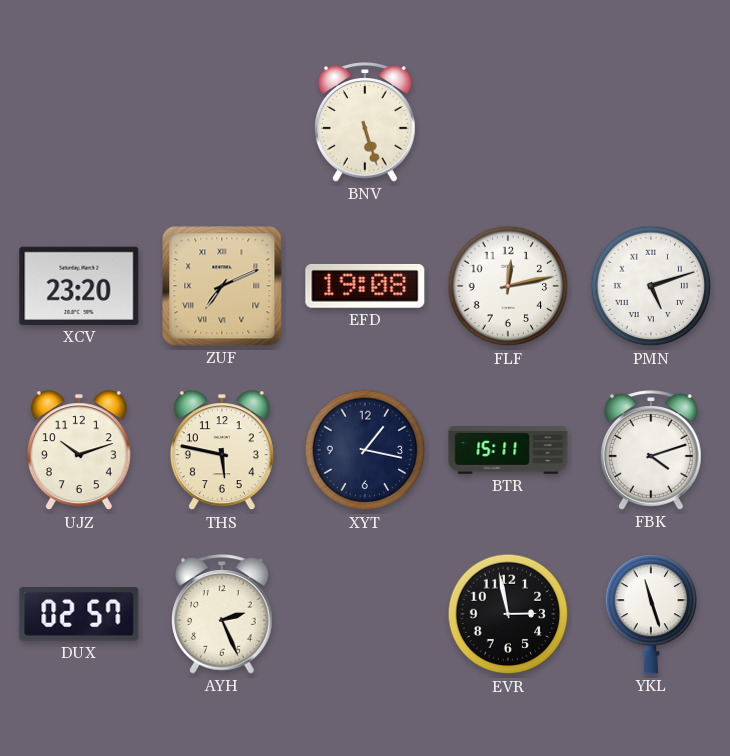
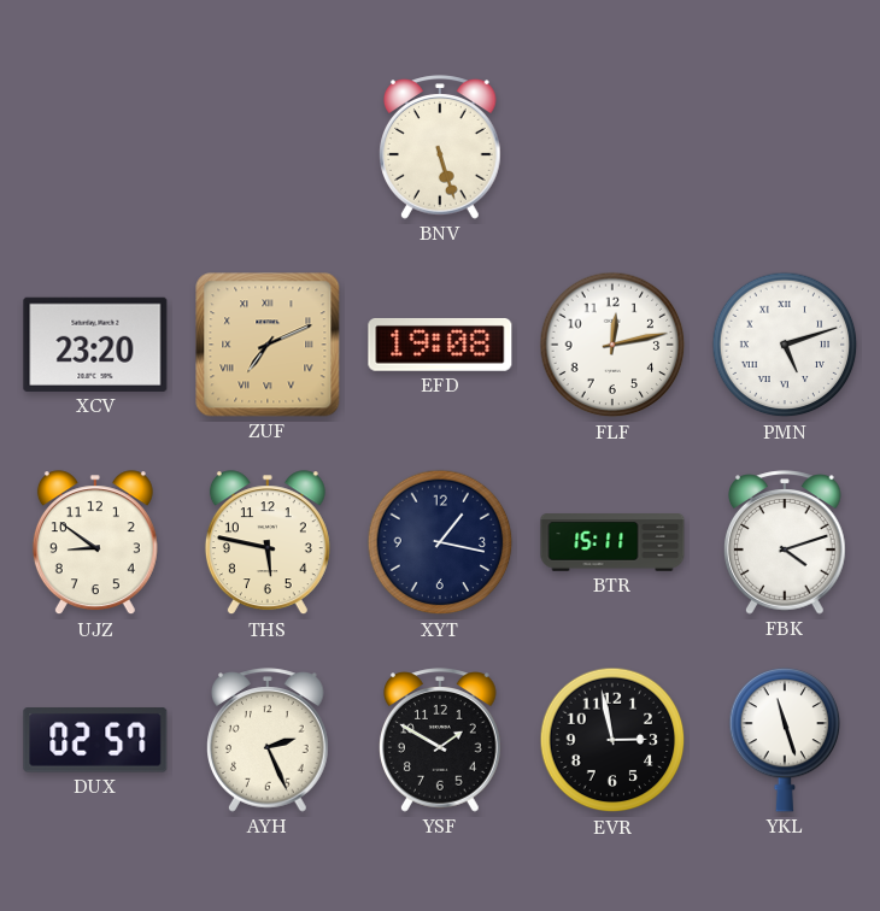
UJZ: 10:12 -> 8:51
YSF: none -> 1:50
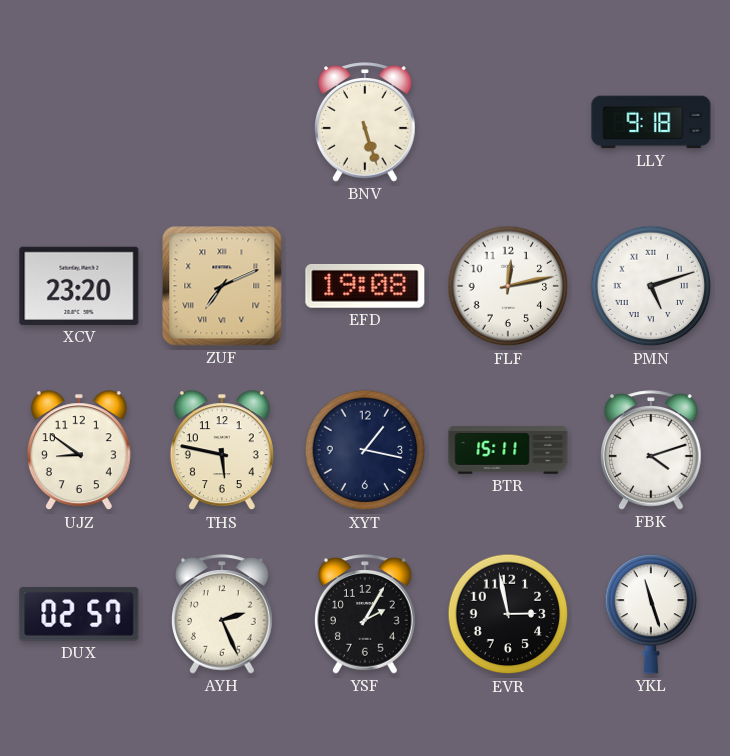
LLY: none -> 9:18
YSF: 1:50 -> 2:05
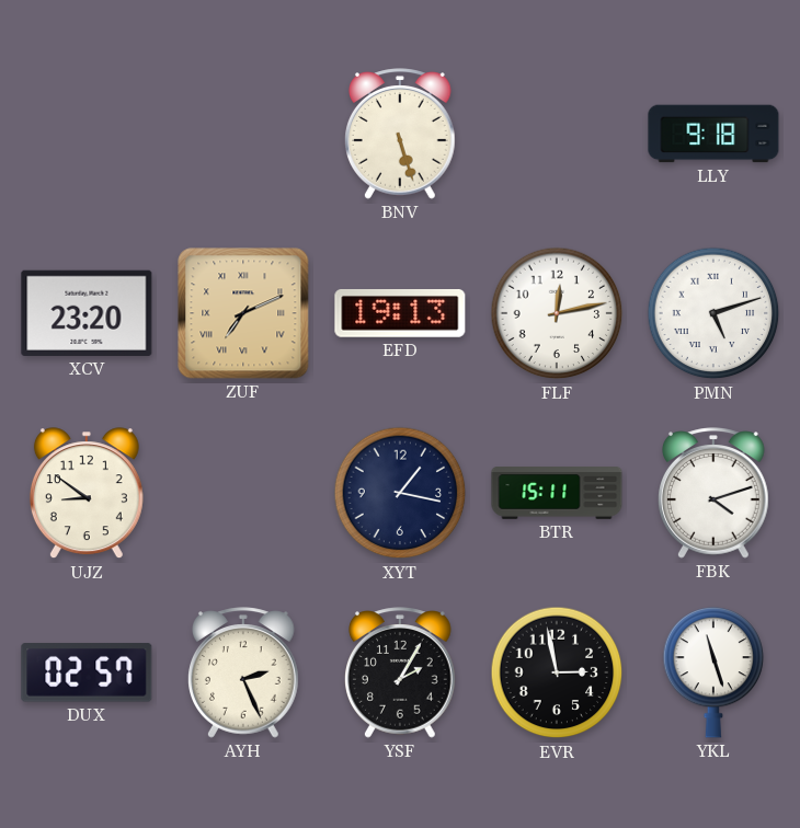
EFD: 19:08 -> 19:13
THS: 5:47 -> none
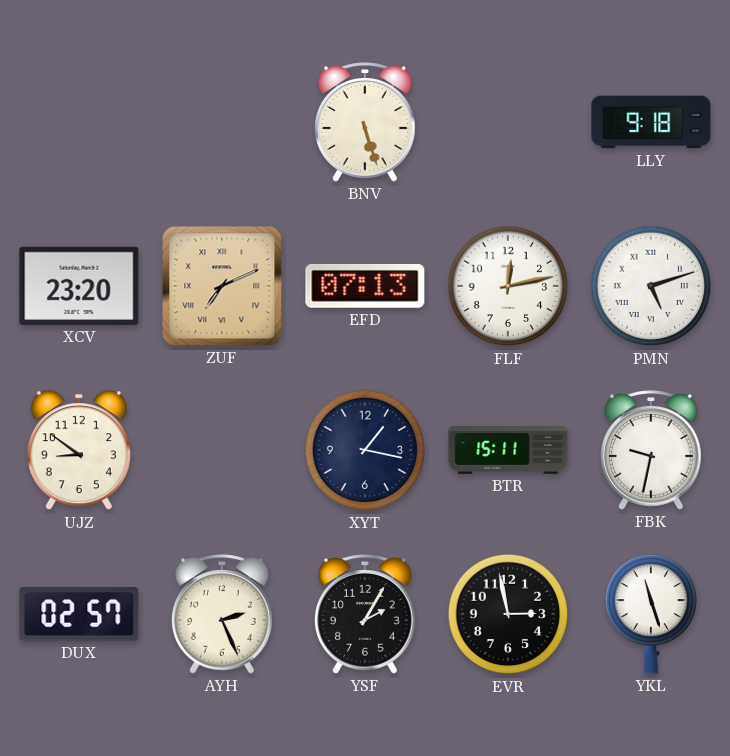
EFD: 19:13 -> 07:13
FBK: 4:12 -> 9:32
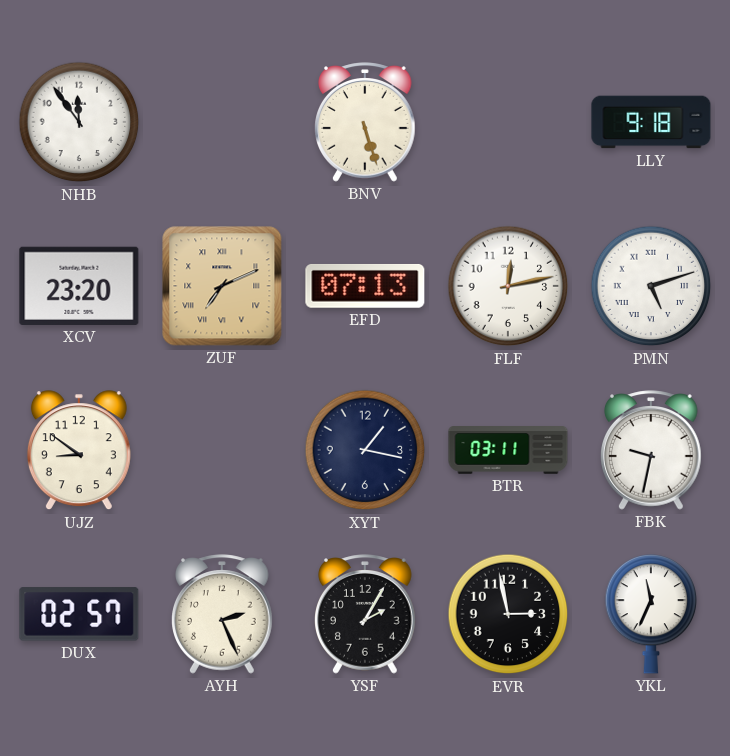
NHB: none -> 11:54
BTR: 15:11 -> 03:11
YKL: 11:27 -> 11:34
